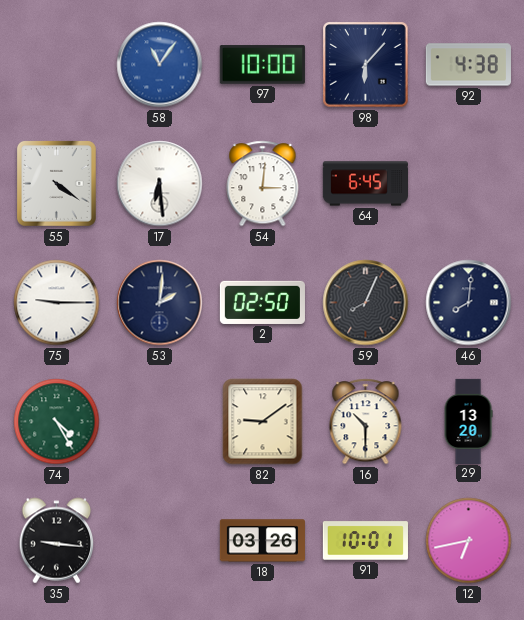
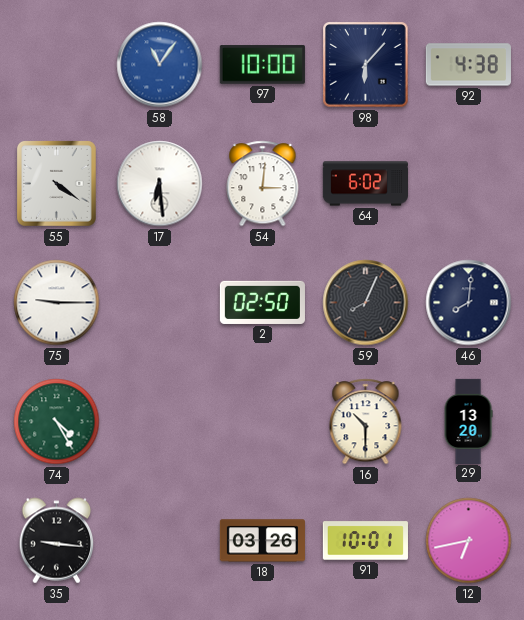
64: 6:45 -> 6:02
53: 2:01 -> none
82: 9:09 -> none
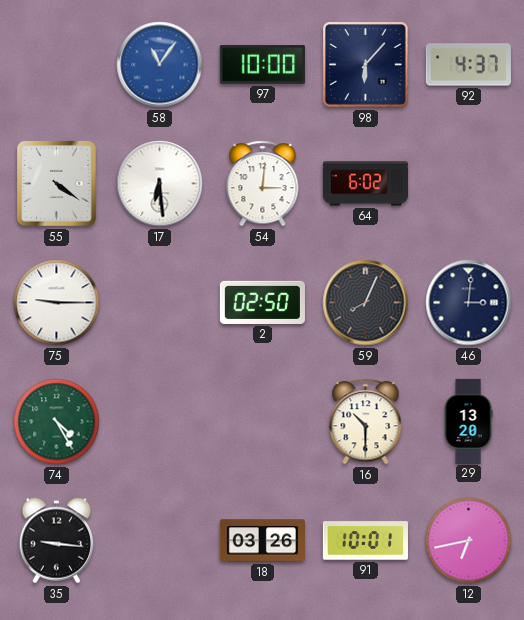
92: 4:38 -> 4:37
46: 8:01 -> 3:01
